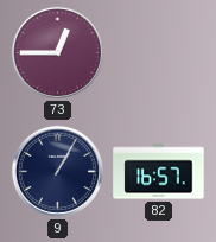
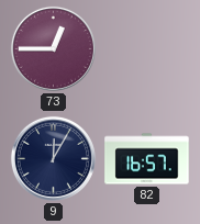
9: 1:05 -> 12:05
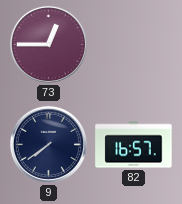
9: 12:05 -> 7:39
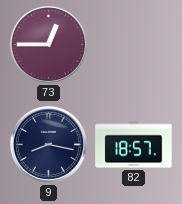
9: 7:39 -> 8:17
82: 16:57 -> 18:57
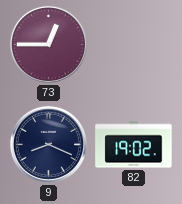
9: 8:17 -> 8:19
82: 18:57 -> 19:02
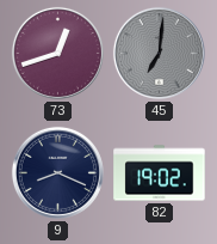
73: 12:45 -> 12:42
45: none -> 7:01
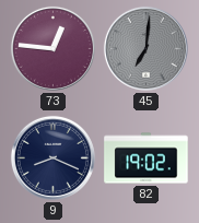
73: 12:42 -> 12:46
